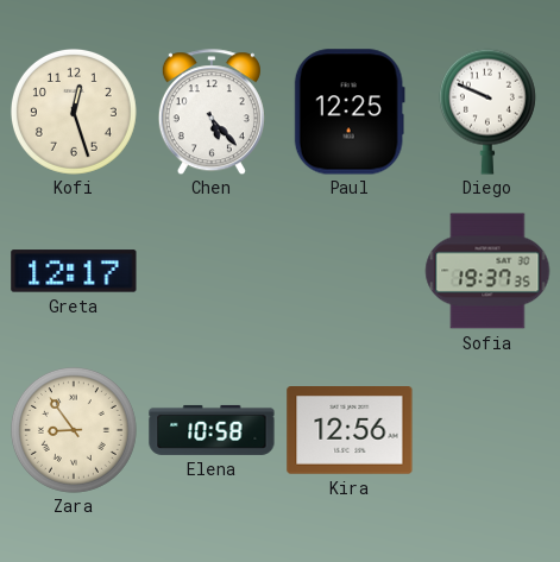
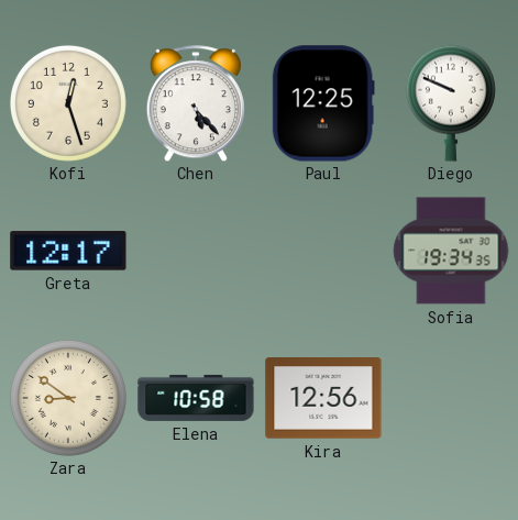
Sofia: 19:37 -> 19:34
Zara: 8:54 -> 8:51
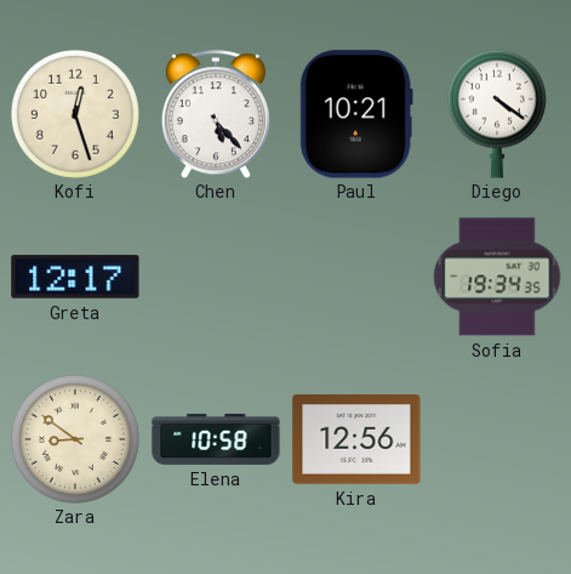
Paul: 12:25 -> 10:21
Diego: 9:49 -> 4:21
